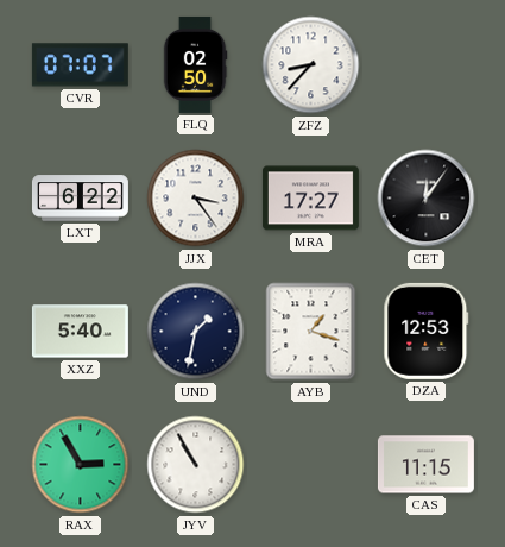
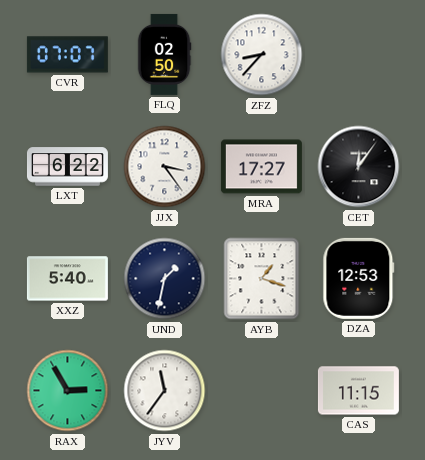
JYV: 10:55 -> 11:36
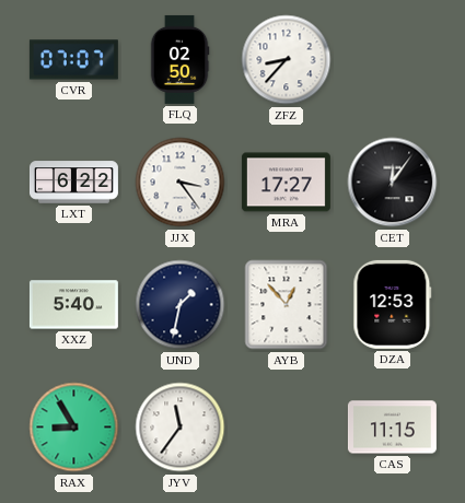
AYB: 1:18 -> 12:53
RAX: 2:55 -> 8:55
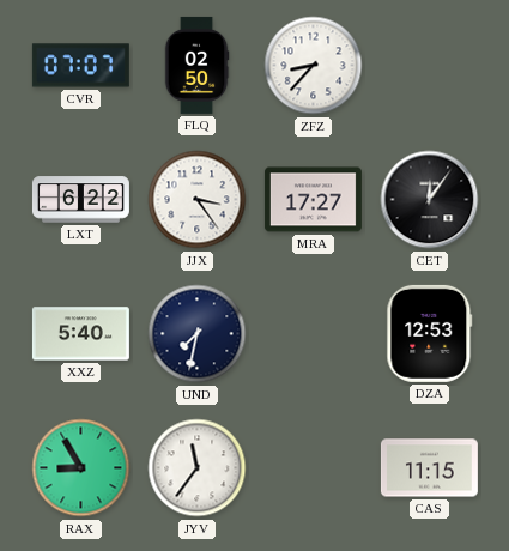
UND: 1:32 -> 7:32
AYB: 12:53 -> none
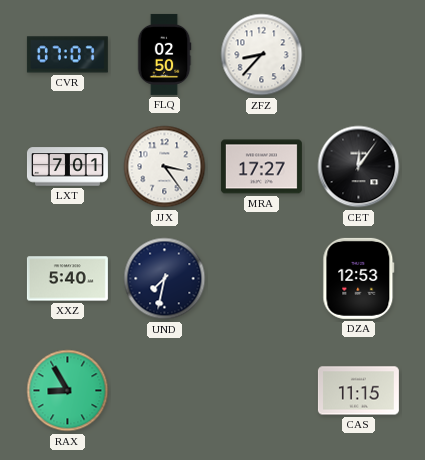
LXT: 6:22 -> 7:01
JYV: 11:36 -> none
